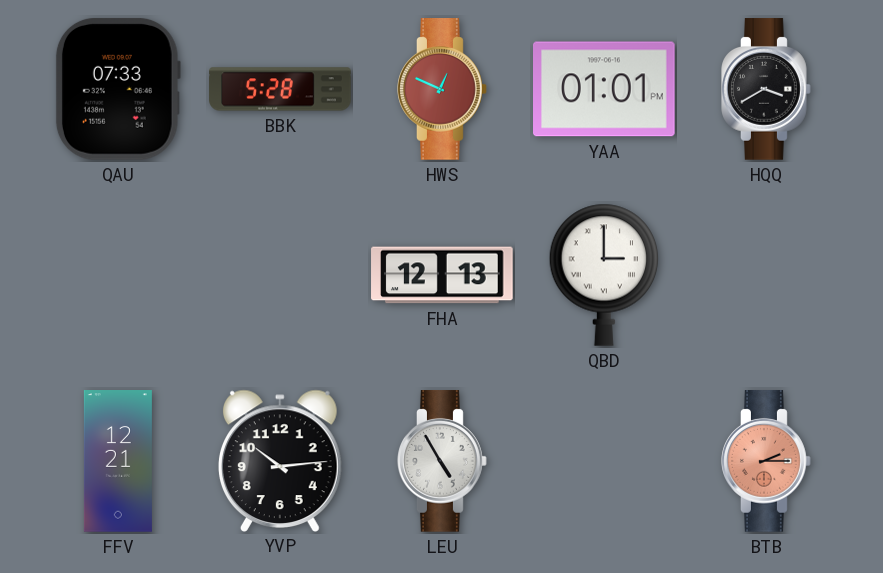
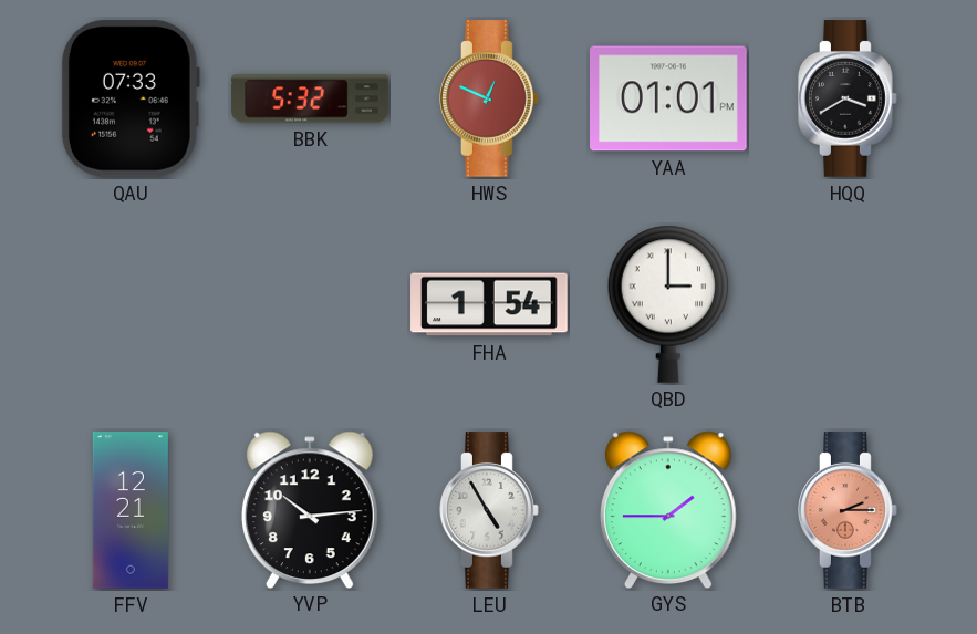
BBK: 5:28 -> 5:32
FHA: 12:13 -> 1:54
GYS: none -> 1:45
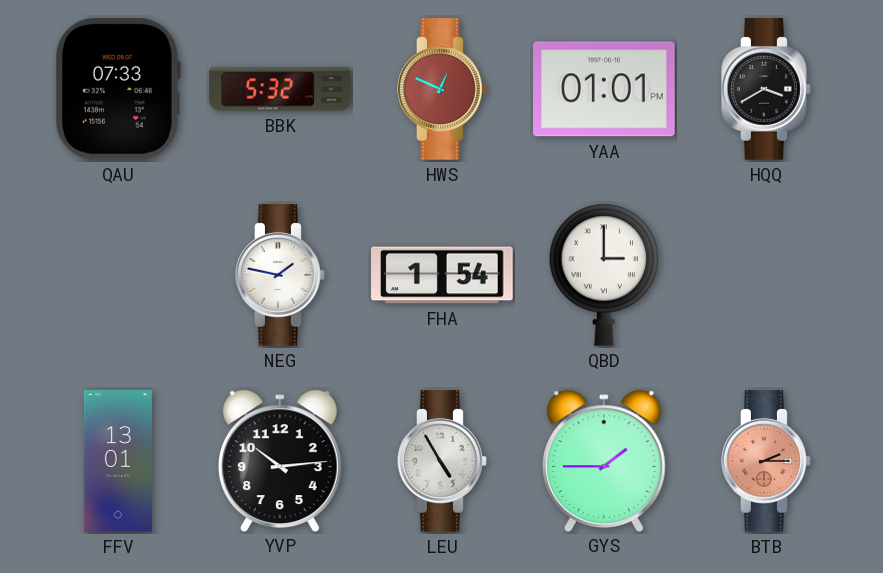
NEG: none -> 1:47
FFV: 12:21 -> 13:01
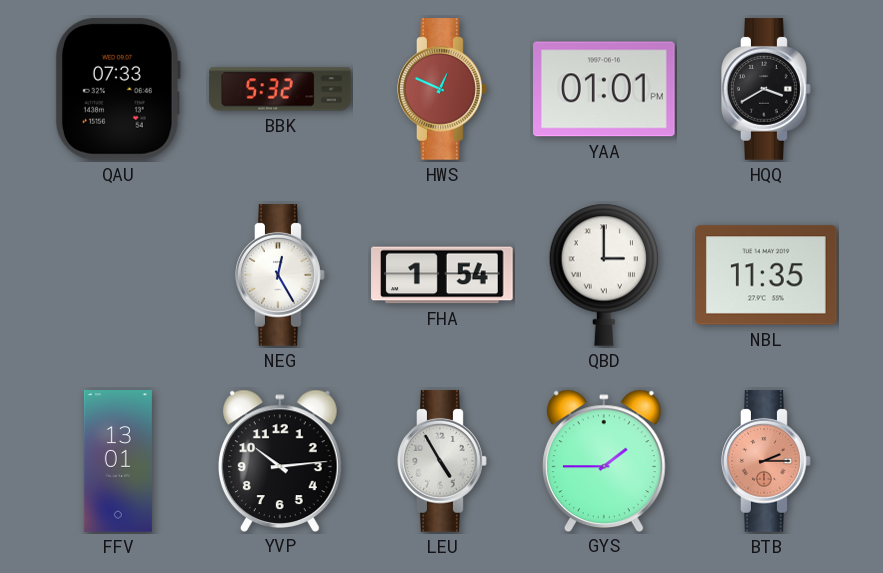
NEG: 1:47 -> 12:25
NBL: none -> 11:35
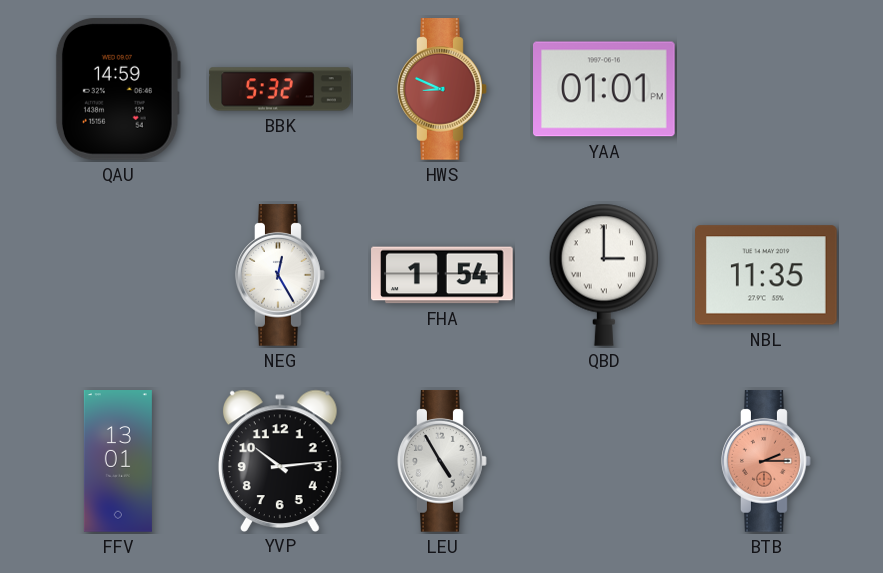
QAU: 07:33 -> 14:59
HWS: 12:49 -> 8:49
HQQ: 3:40 -> none
GYS: 1:45 -> none
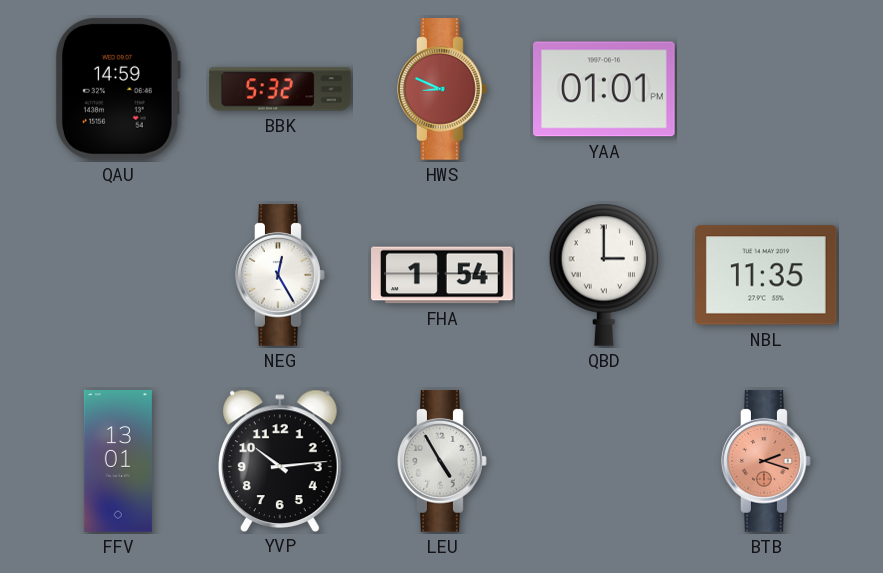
BTB: 2:15 -> 2:18
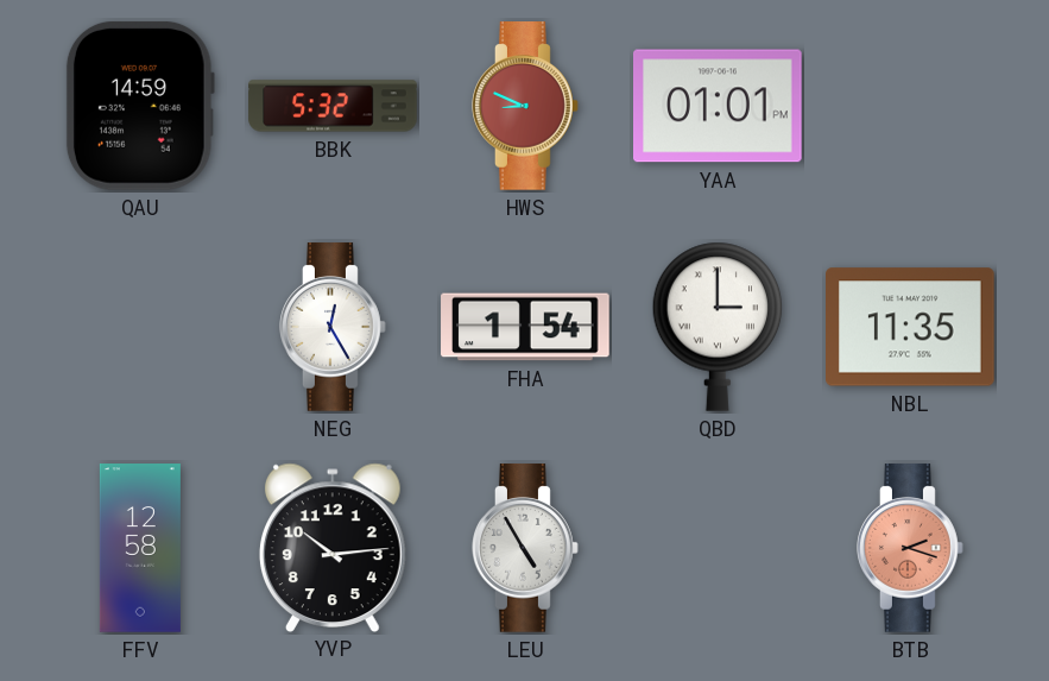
FFV: 13:01 -> 12:58
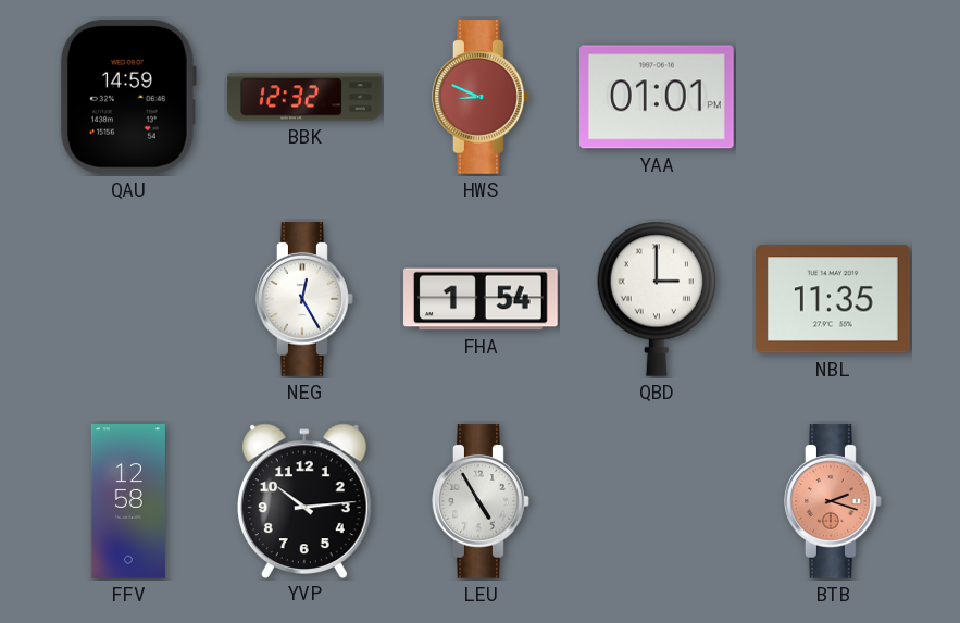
BBK: 5:32 -> 12:32
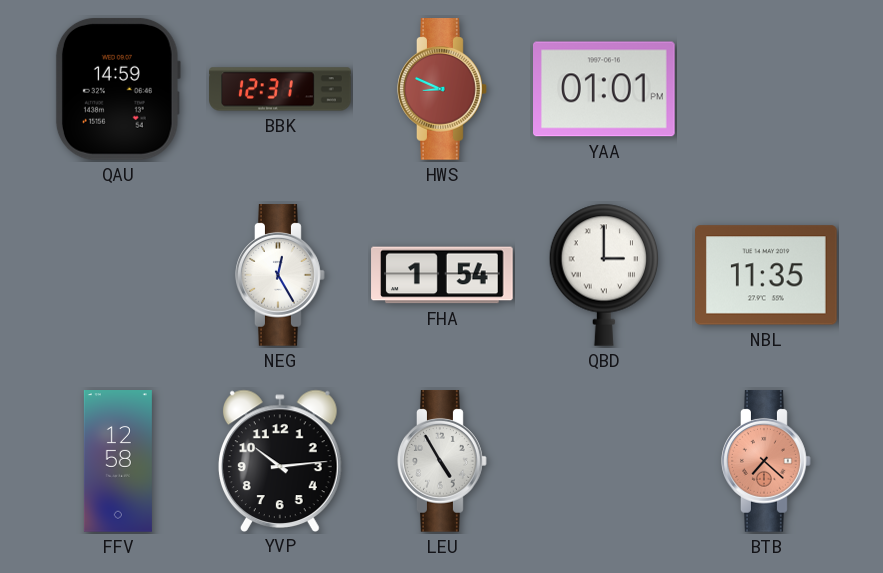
BBK: 12:32 -> 12:31
BTB: 2:18 -> 7:22
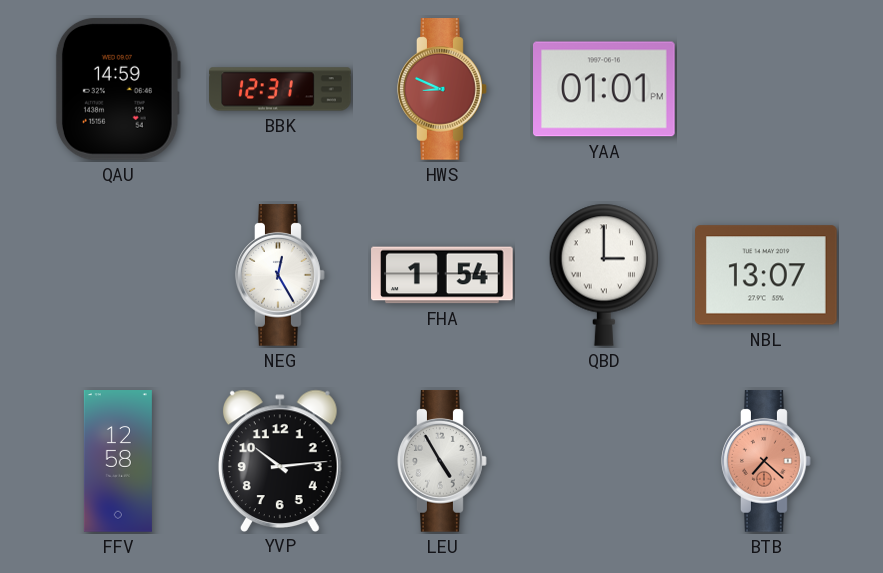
NBL: 11:35 -> 13:07
